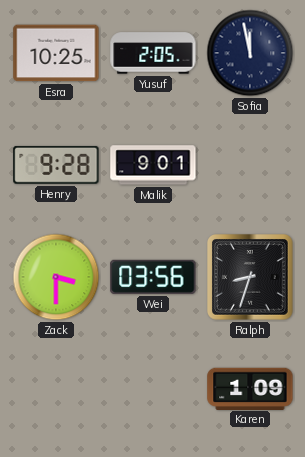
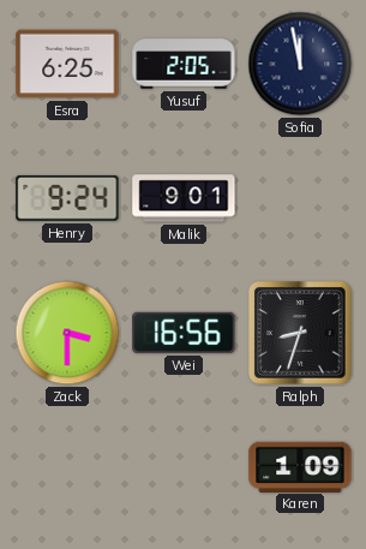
Esra: 10:25 -> 6:25
Henry: 9:28 -> 9:24
Wei: 03:56 -> 16:56
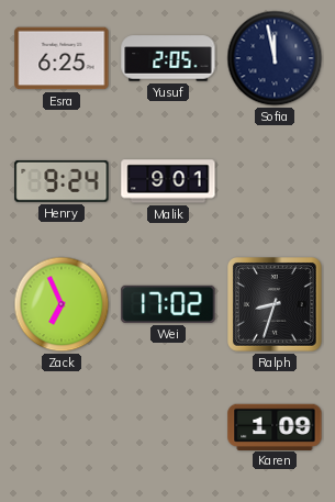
Zack: 3:30 -> 6:56
Wei: 16:56 -> 17:02
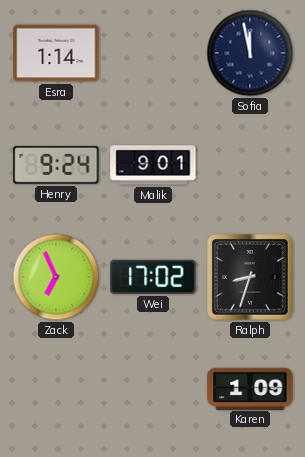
Esra: 6:25 -> 1:14
Yusuf: 2:05 -> none
